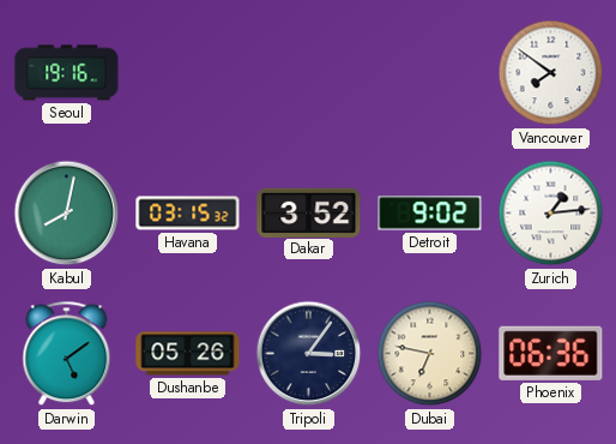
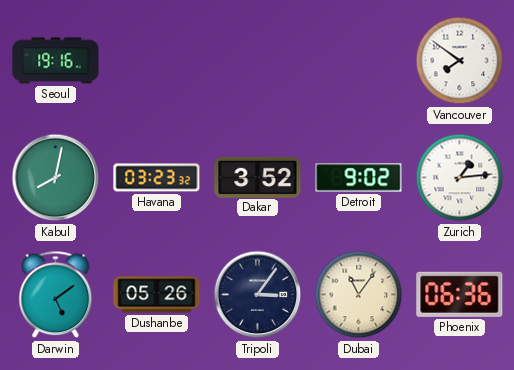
Havana: 03:15 -> 03:23
Dubai: 6:47 -> 11:06
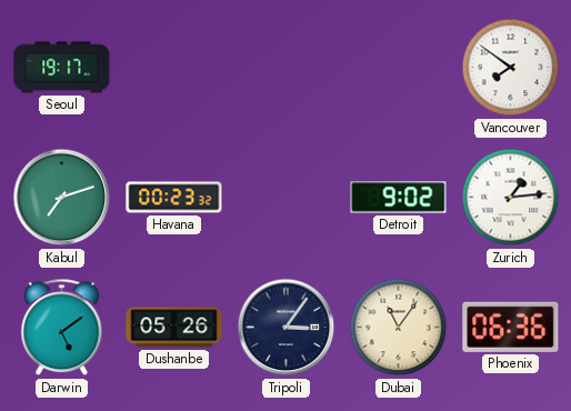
Seoul: 19:16 -> 19:17
Kabul: 8:02 -> 7:12
Havana: 03:23 -> 00:23
Dakar: 3:52 -> none
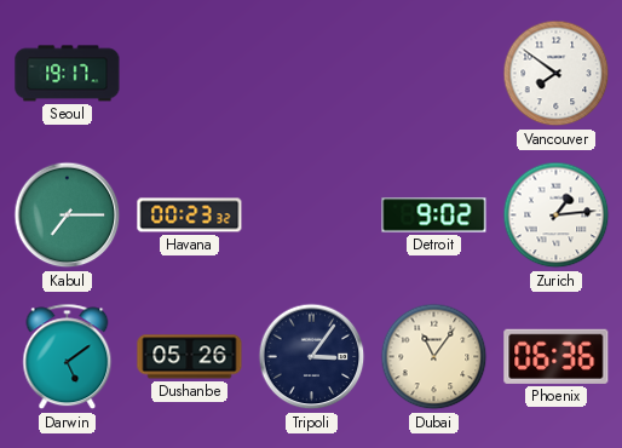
Kabul: 7:12 -> 7:15
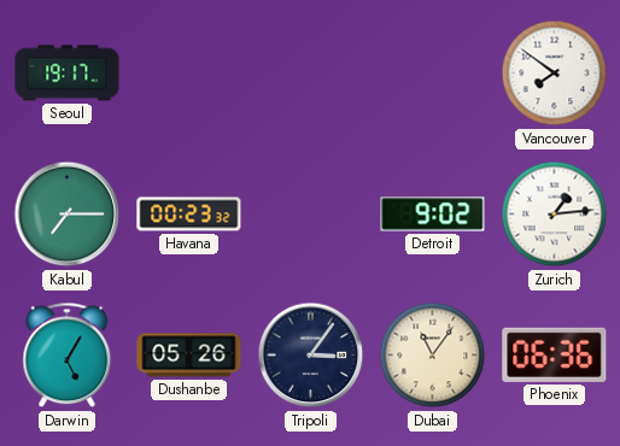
Darwin: 5:09 -> 5:05
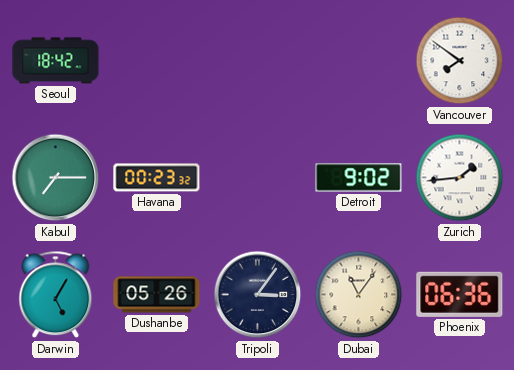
Seoul: 19:17 -> 18:42
Zurich: 1:14 -> 1:44
